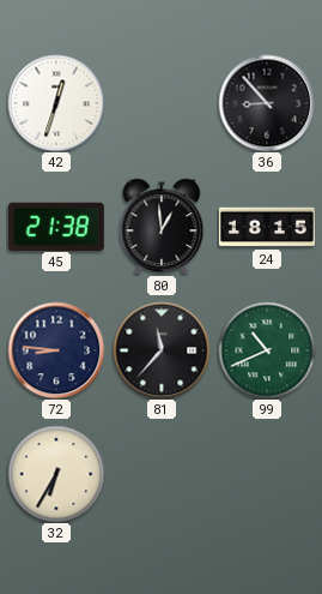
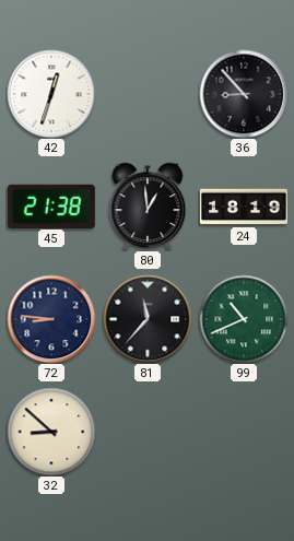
24: 18:15 -> 18:19
32: 6:35 -> 8:52
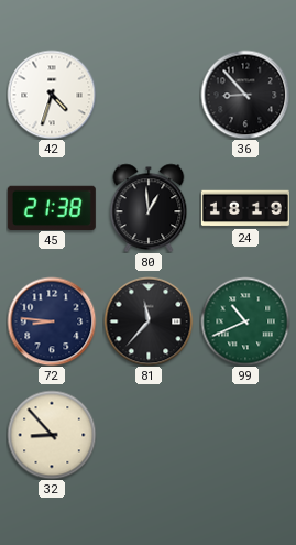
42: 12:33 -> 4:33
32: 8:52 -> 8:53
